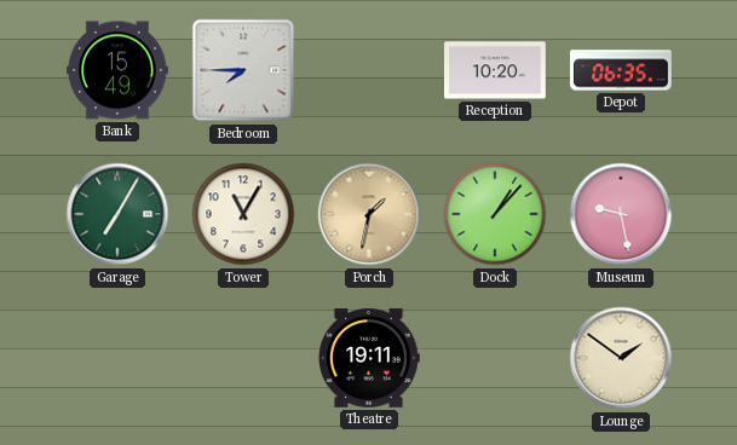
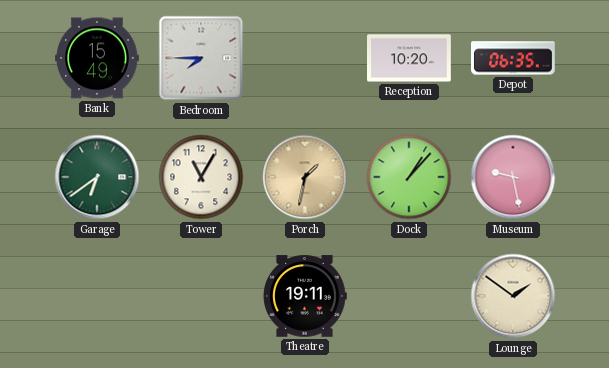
Garage: 7:05 -> 6:39
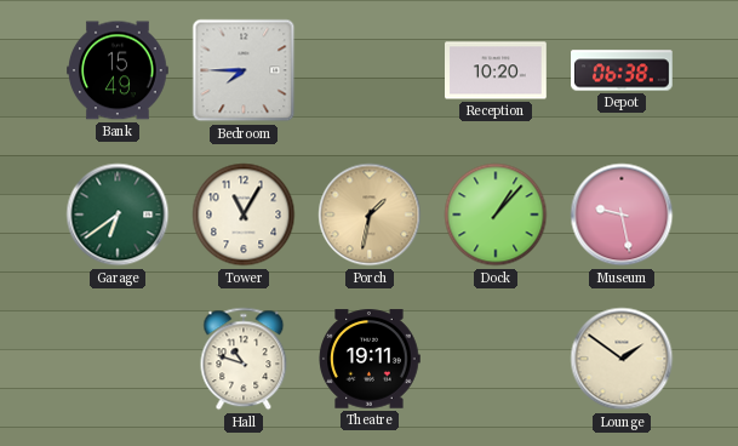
Depot: 06:35 -> 06:38
Hall: none -> 10:48
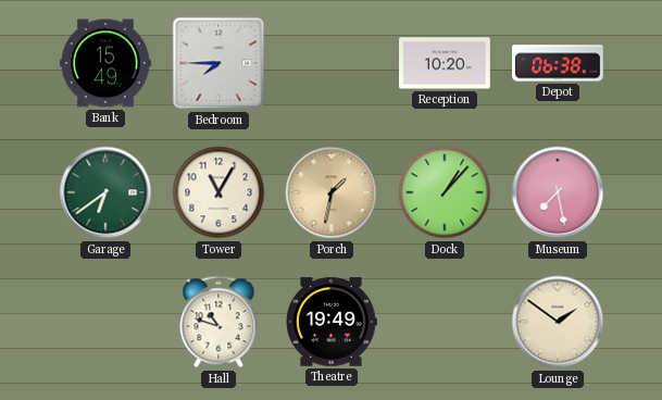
Museum: 9:28 -> 7:28
Theatre: 19:11 -> 19:49
